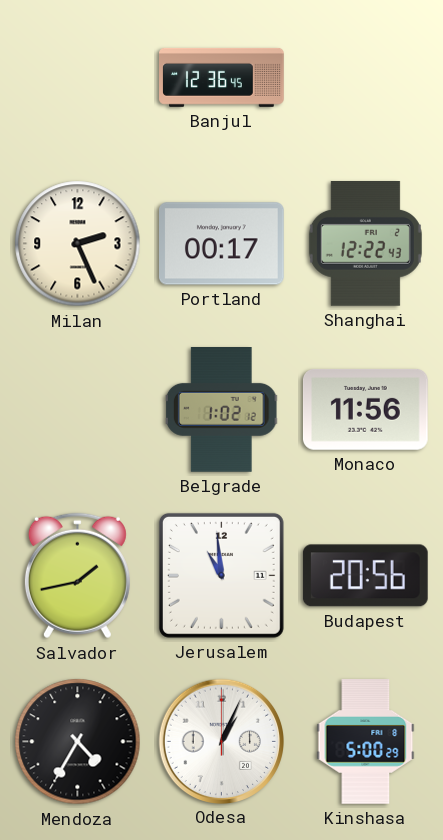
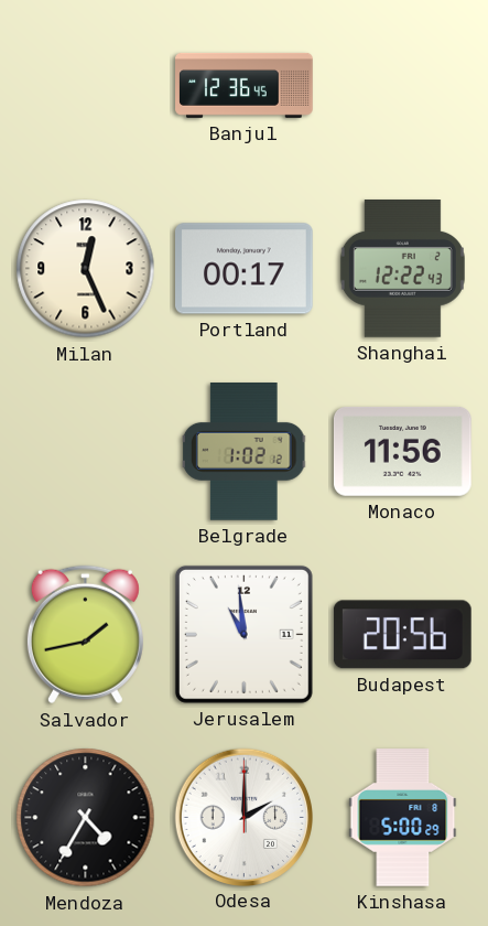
Milan: 2:26 -> 12:26
Odesa: 1:04 -> 2:00
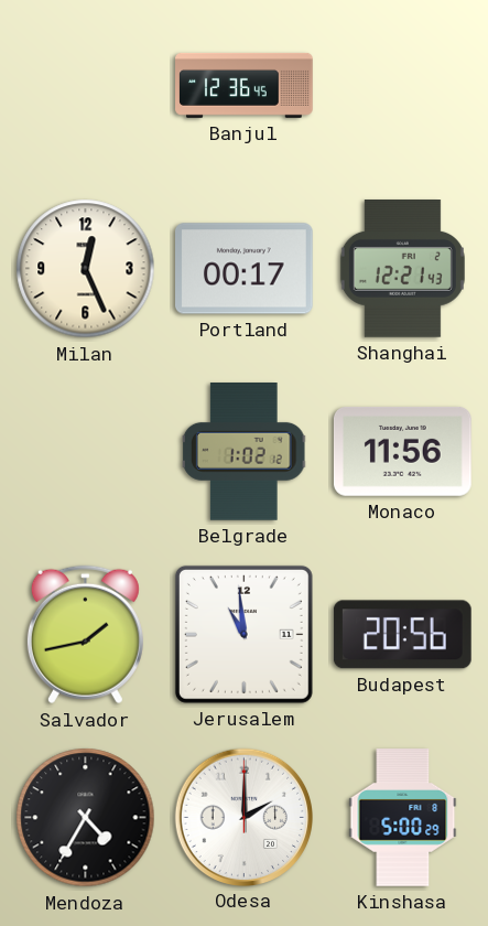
Shanghai: 12:22 -> 12:21
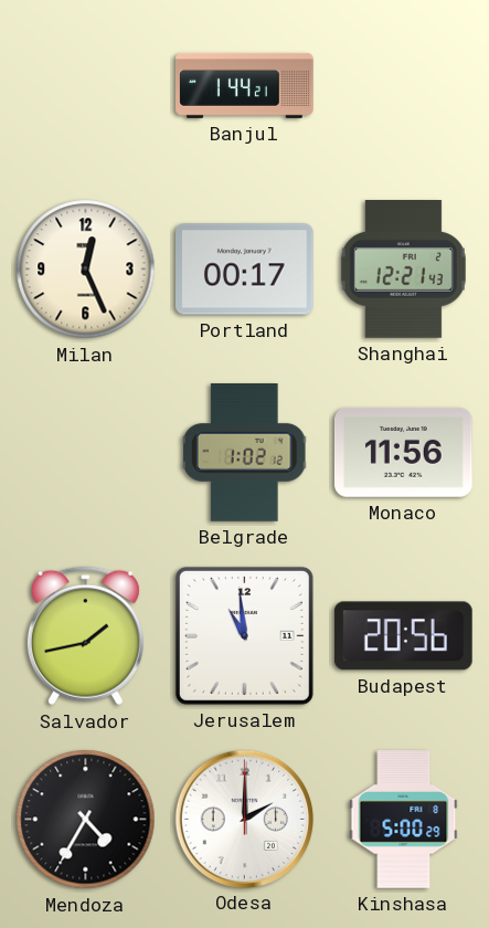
Banjul: 12:36 -> 1:44
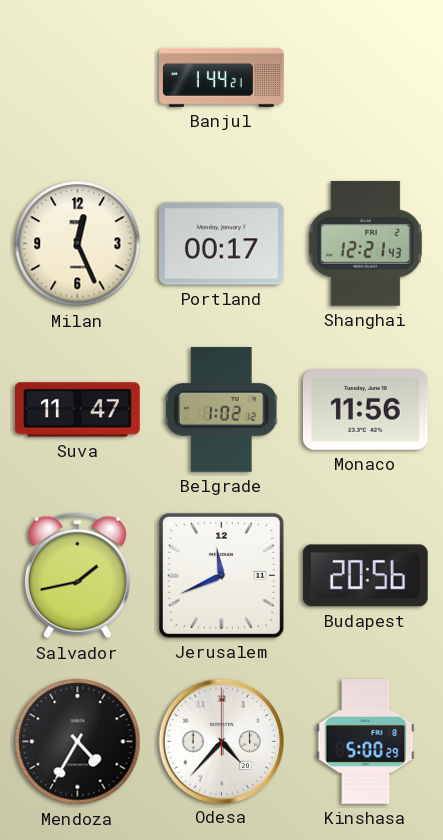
Suva: none -> 11:47
Jerusalem: 10:59 -> 11:41
Odesa: 2:00 -> 4:37
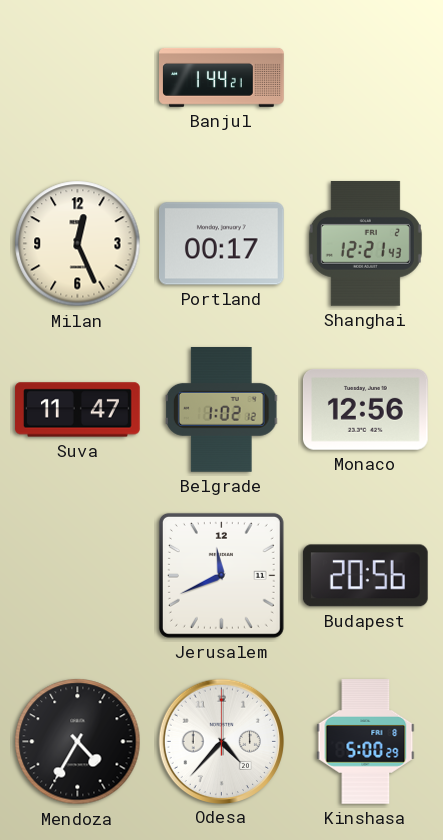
Monaco: 11:56 -> 12:56
Salvador: 1:43 -> none
